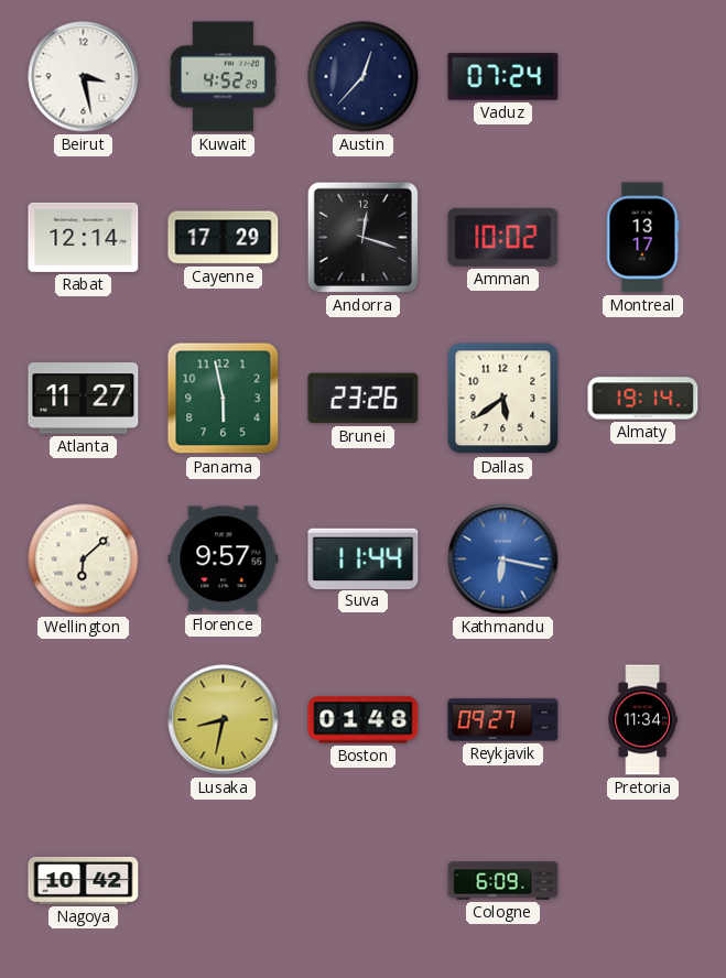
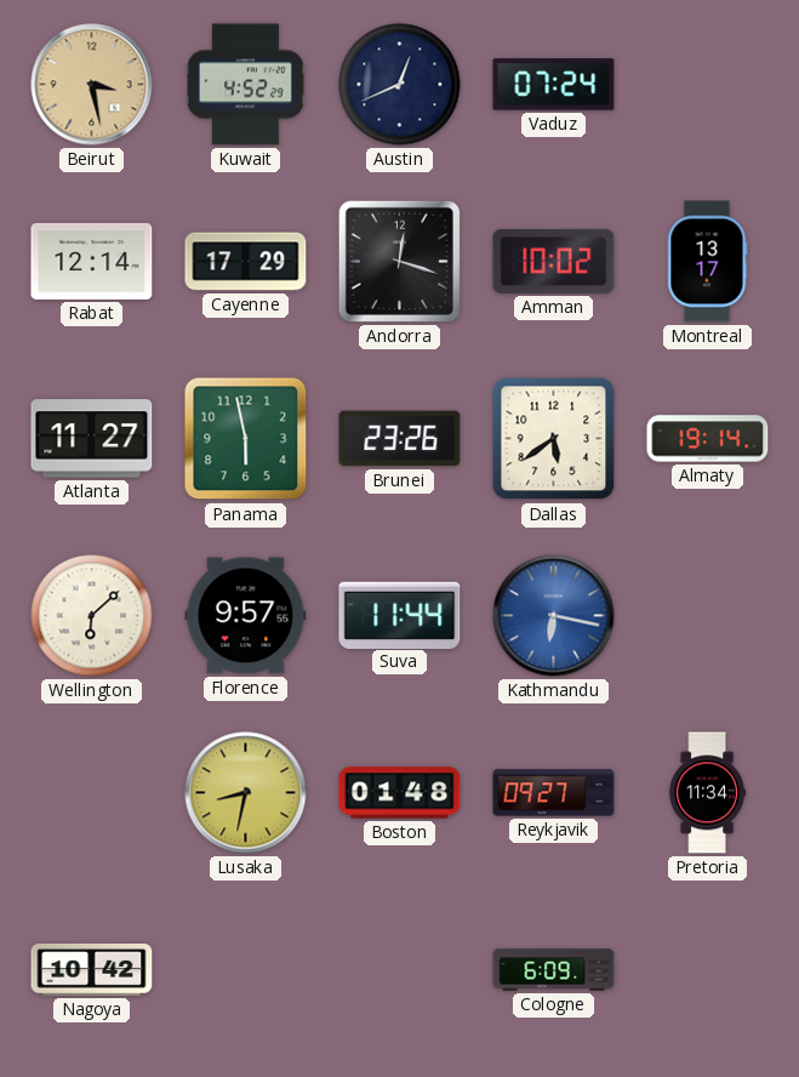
Beirut dial: white -> champagne
Austin: 12:37 -> 12:41
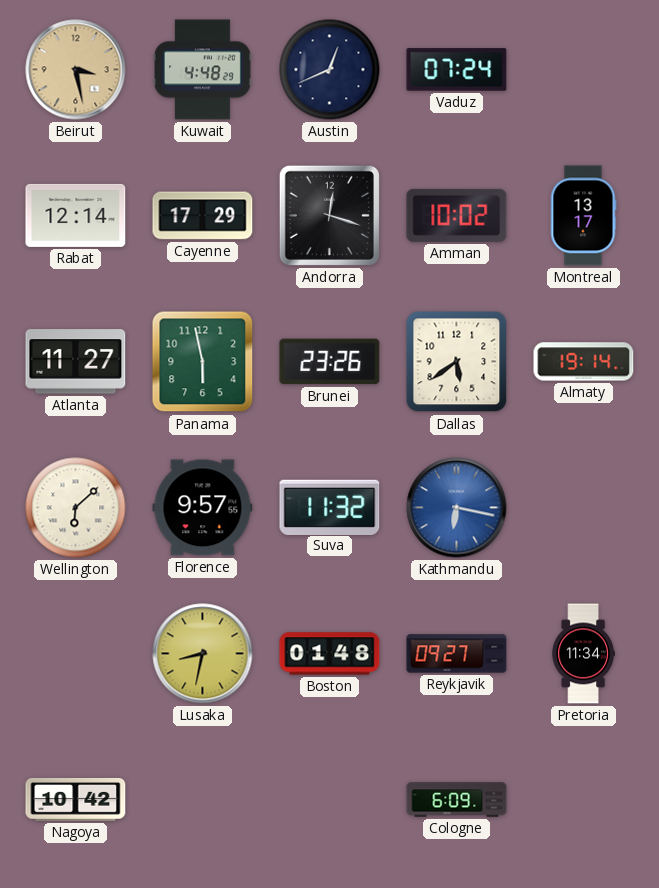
Kuwait: 4:52 -> 4:48
Suva: 11:44 -> 11:32
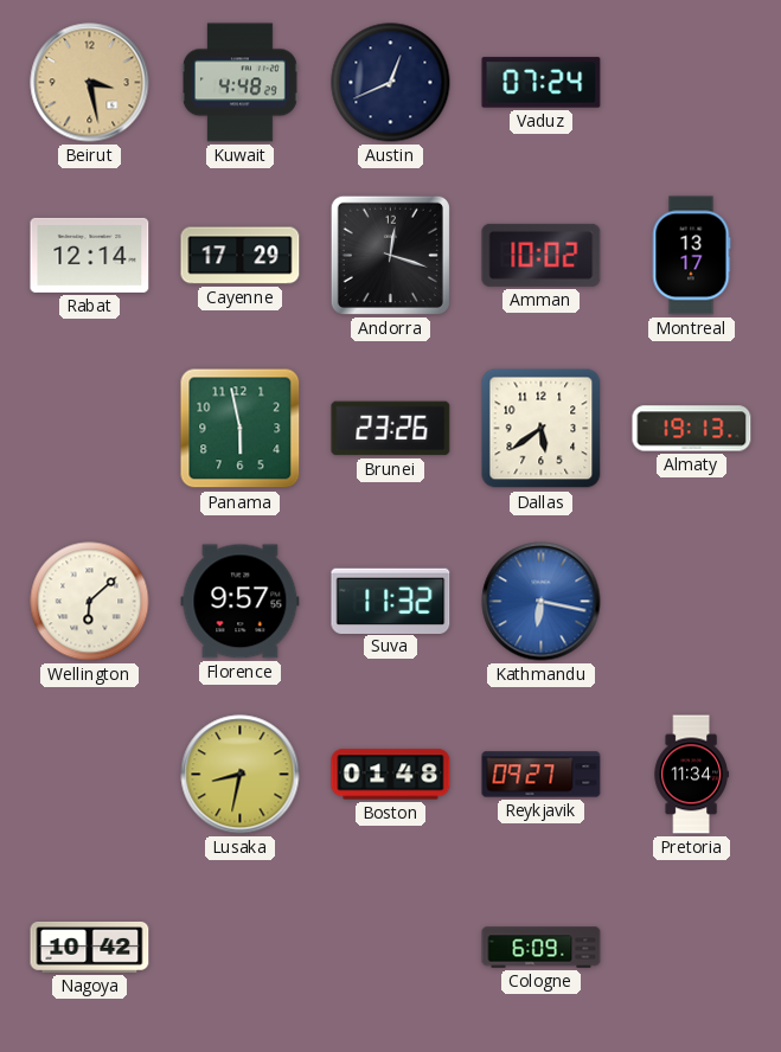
Atlanta: 11:27 -> none
Almaty: 19:14 -> 19:13
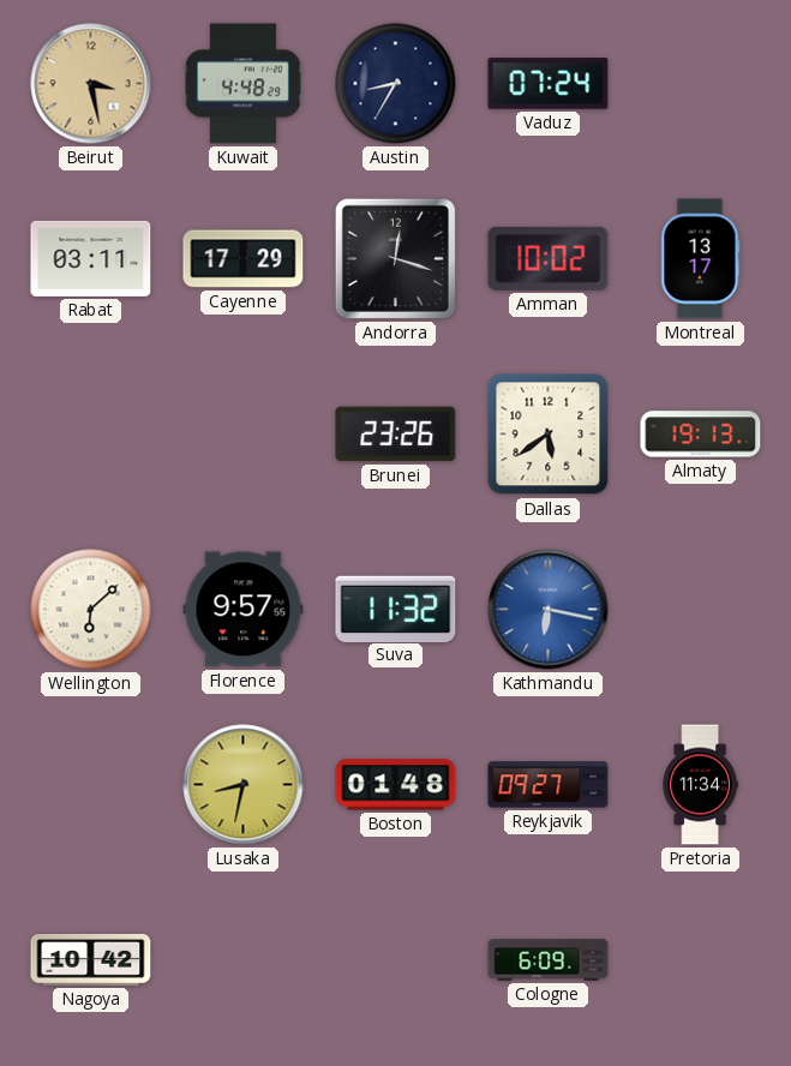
Austin: 12:41 -> 8:35
Rabat: 12:14 -> 03:11
Panama: 5:58 -> none
